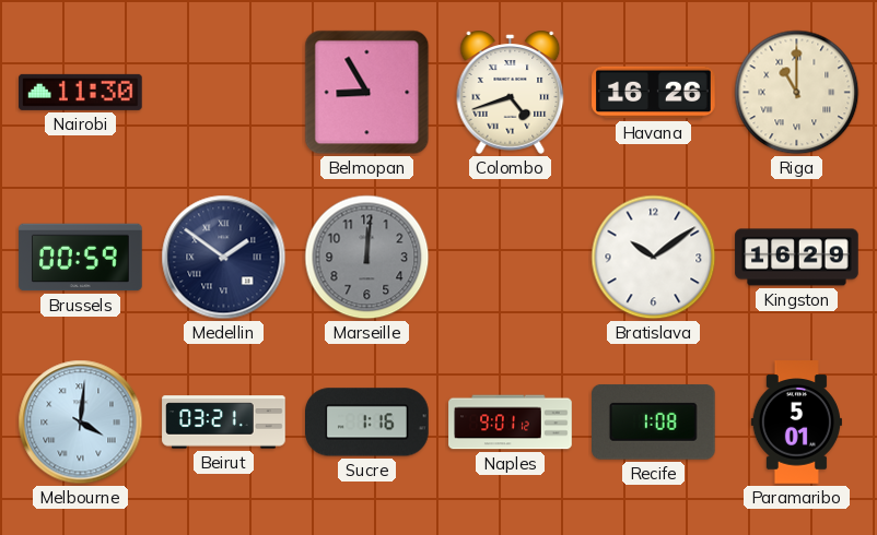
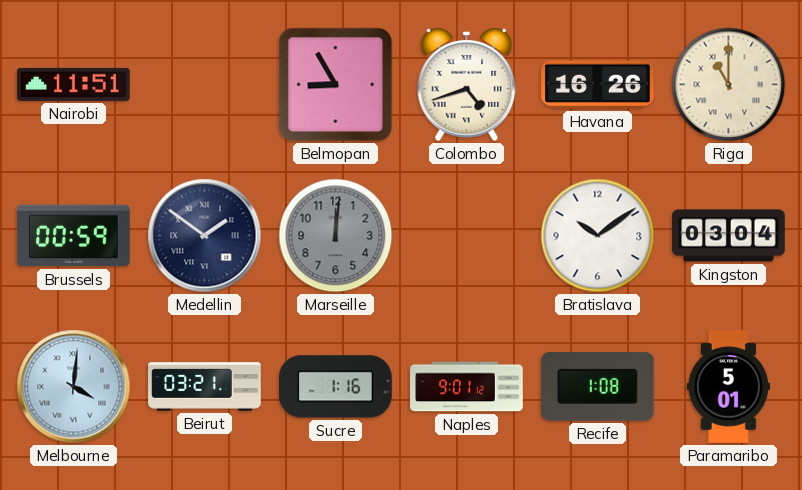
Nairobi: 11:30 -> 11:51
Kingston: 16:29 -> 03:04
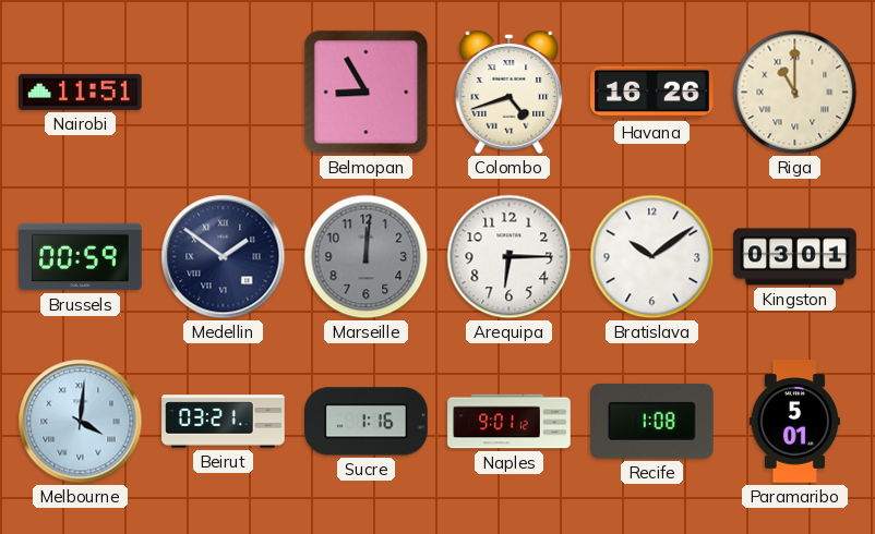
Arequipa: none -> 6:15
Kingston: 03:04 -> 03:01
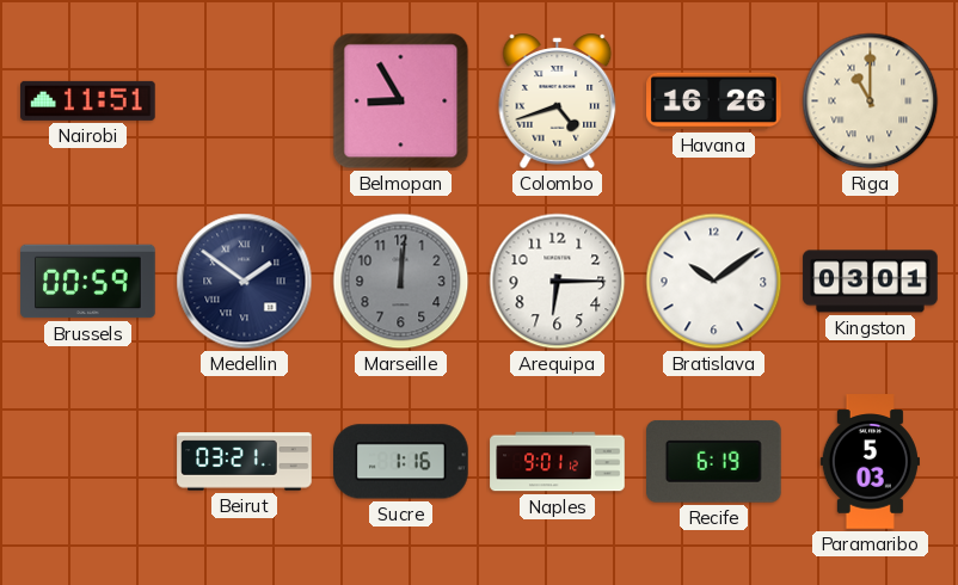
Melbourne: 4:01 -> none
Recife: 1:08 -> 6:19
Paramaribo: 5:01 -> 5:03
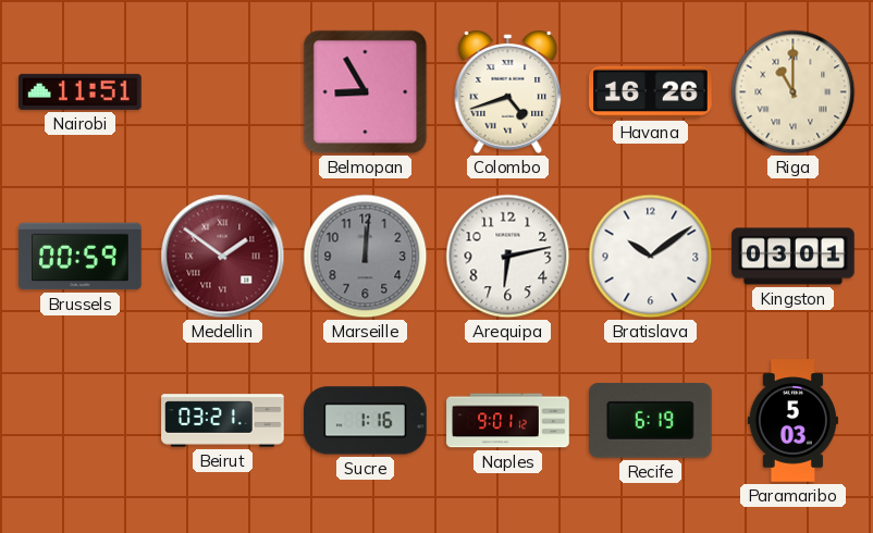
Medellin dial: navy -> burgundy
Arequipa: 6:15 -> 6:13
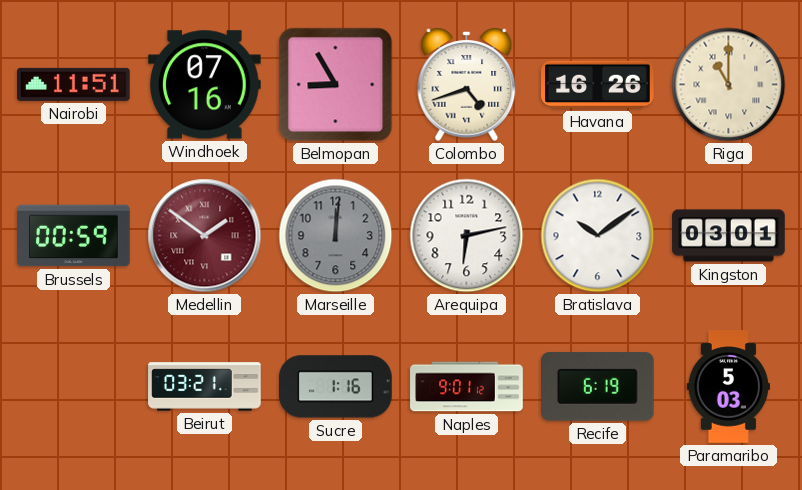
Windhoek: none -> 07:16
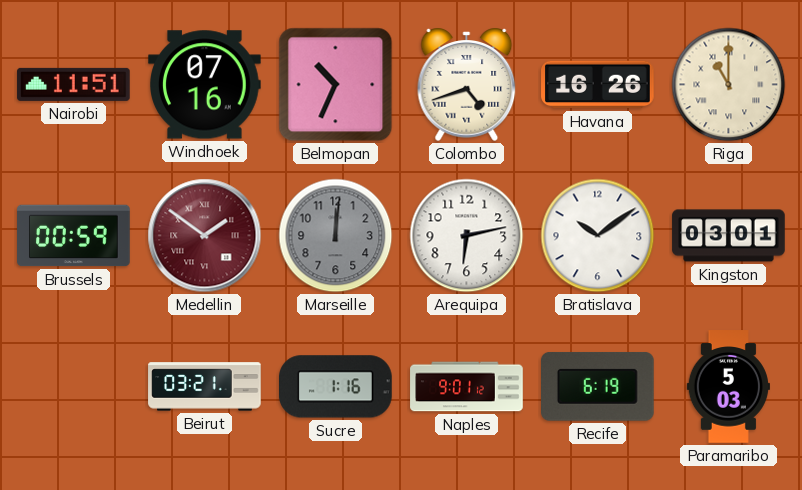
Belmopan: 8:55 -> 10:34
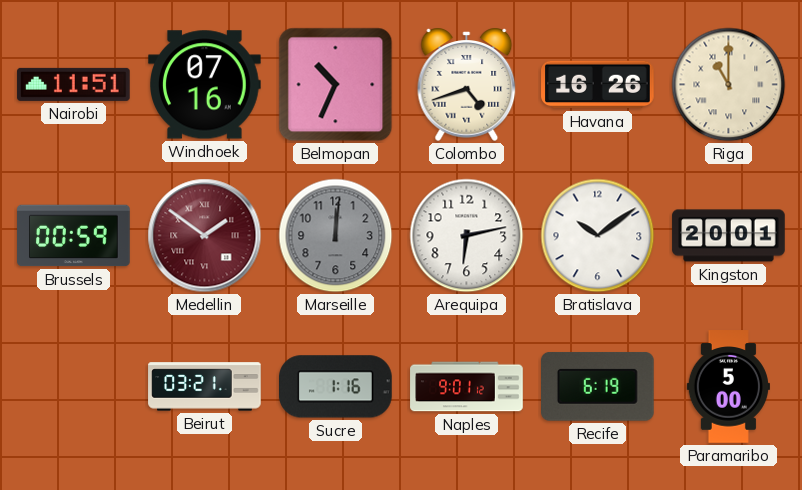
Kingston: 03:01 -> 20:01
Paramaribo: 5:03 -> 5:00
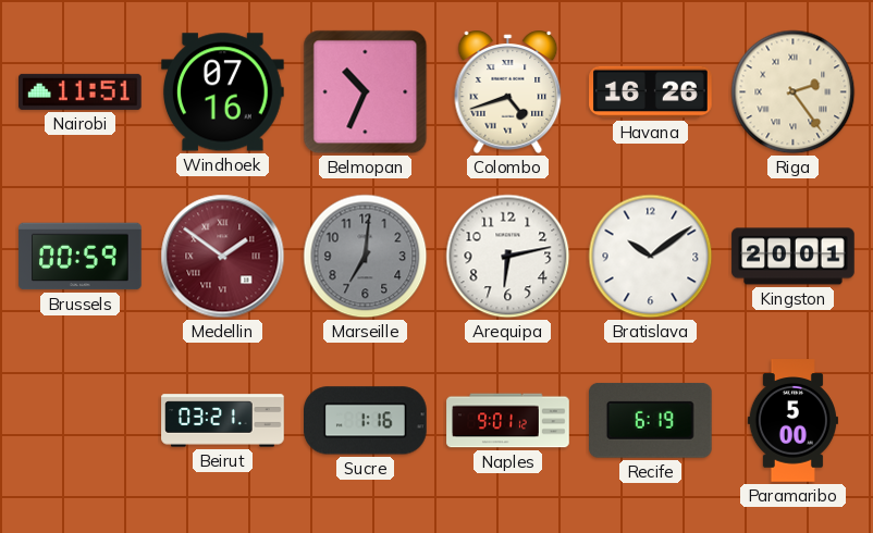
Riga: 11:00 -> 2:24
Marseille: 12:01 -> 7:01
